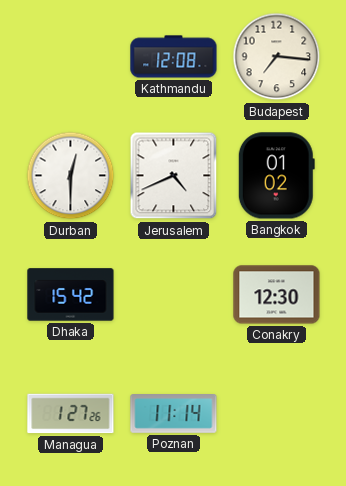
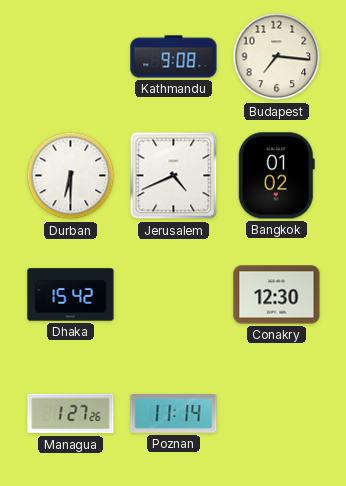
Kathmandu: 12:08 -> 9:08
Durban: 12:30 -> 6:30
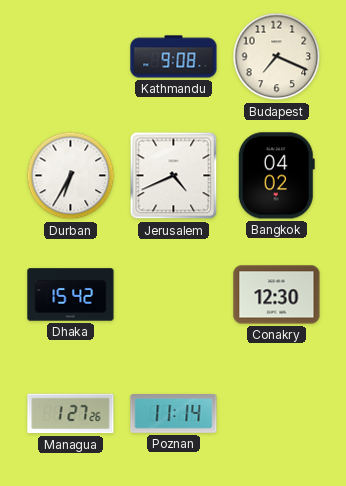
Budapest: 7:16 -> 7:19
Durban: 6:30 -> 6:35
Bangkok: 01:02 -> 04:02
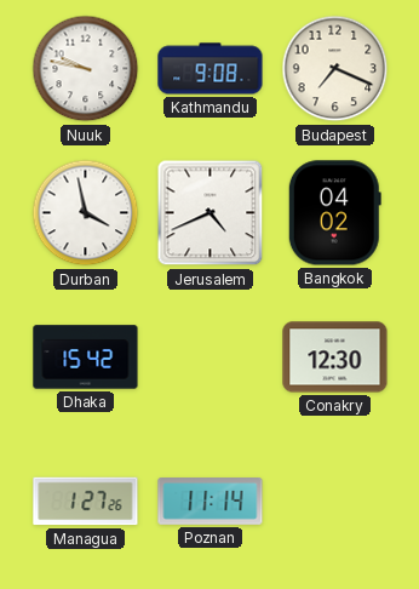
Nuuk: none -> 9:47
Durban: 6:35 -> 3:58
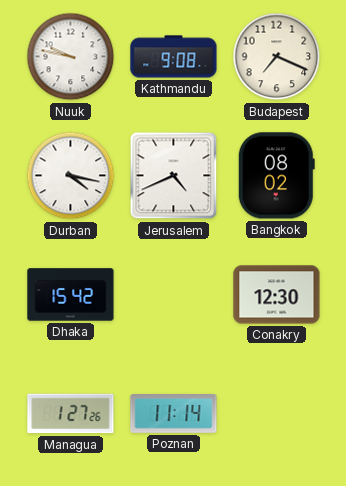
Durban: 3:58 -> 4:17
Bangkok: 04:02 -> 08:02
